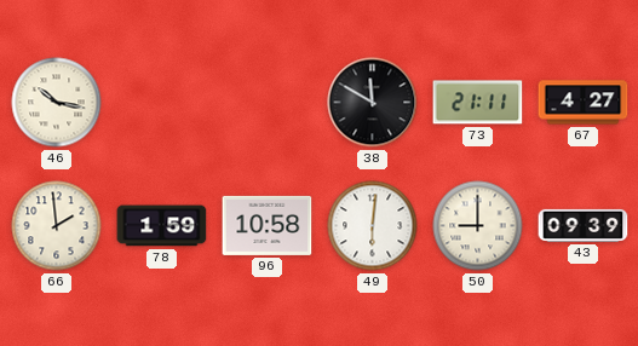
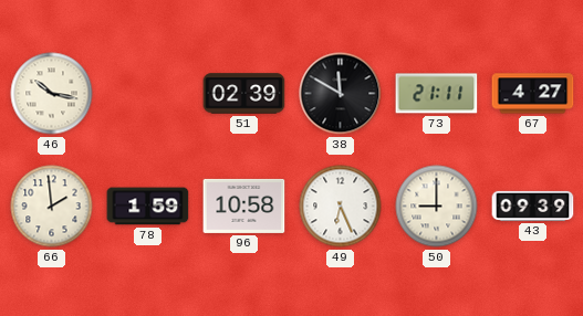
51: none -> 02:39
49: 6:01 -> 6:26
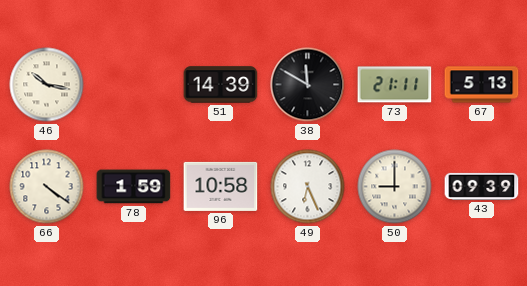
51: 02:39 -> 14:39
67: 4:27 -> 5:13
66: 1:59 -> 4:21
